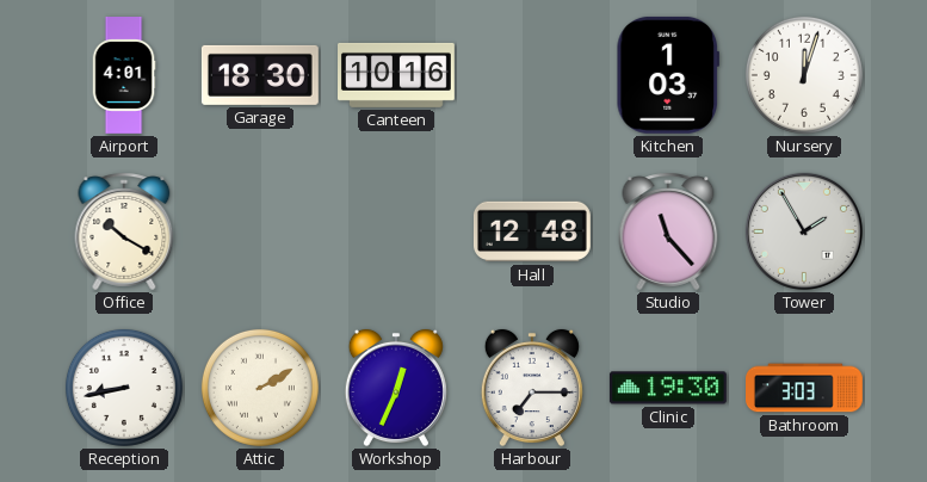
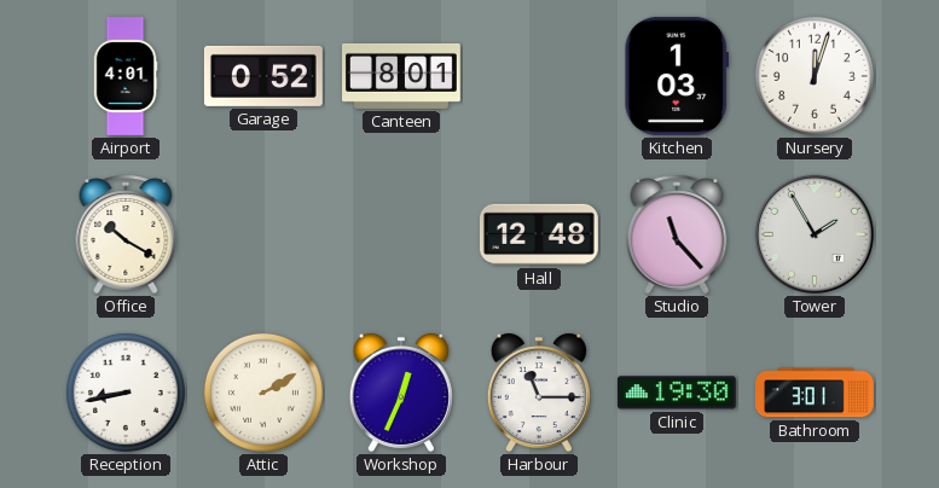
Garage: 18:30 -> 0:52
Canteen: 10:16 -> 8:01
Harbour: 7:15 -> 11:15
Bathroom: 3:03 -> 3:01
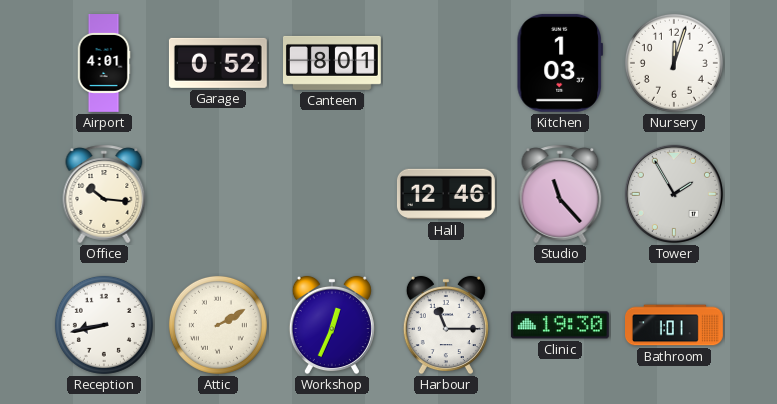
Office: 10:20 -> 10:16
Hall: 12:48 -> 12:46
Bathroom: 3:01 -> 1:01
